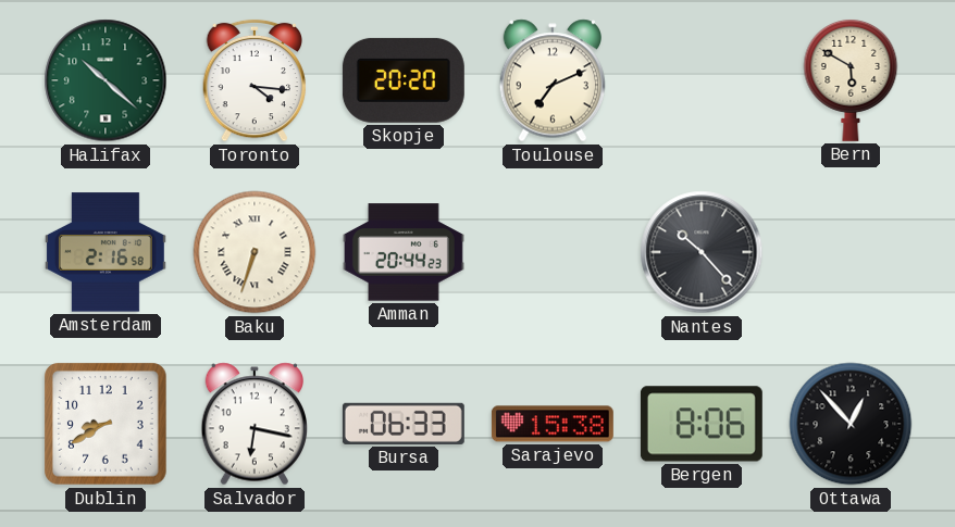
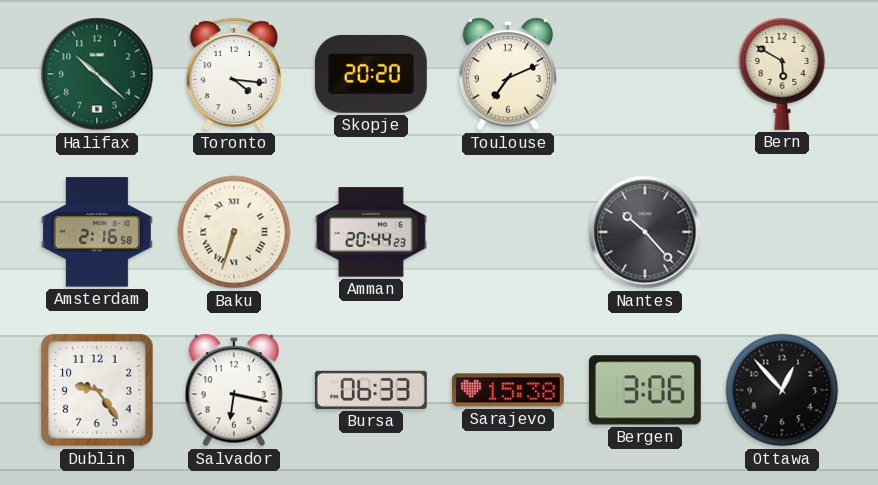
Dublin: 8:40 -> 9:24
Bergen: 8:06 -> 3:06
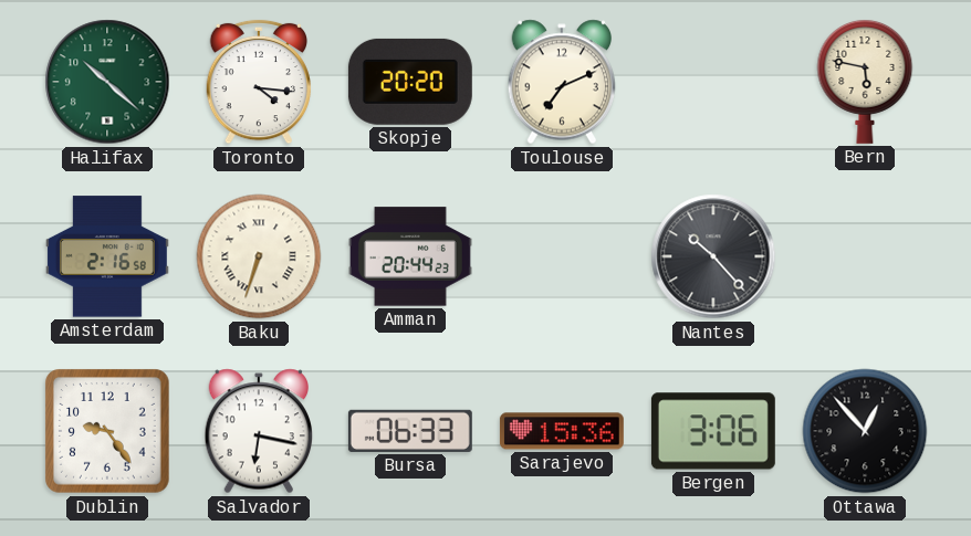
Bern: 5:50 -> 5:47
Sarajevo: 15:38 -> 15:36
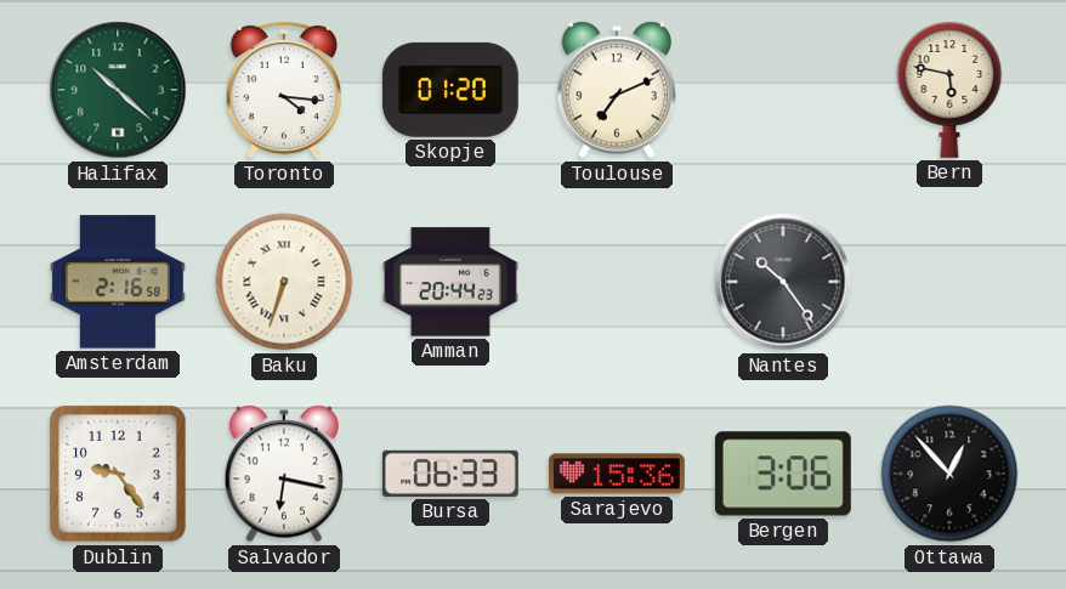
Skopje: 20:20 -> 01:20
Nantes: 10:23 -> 10:24
